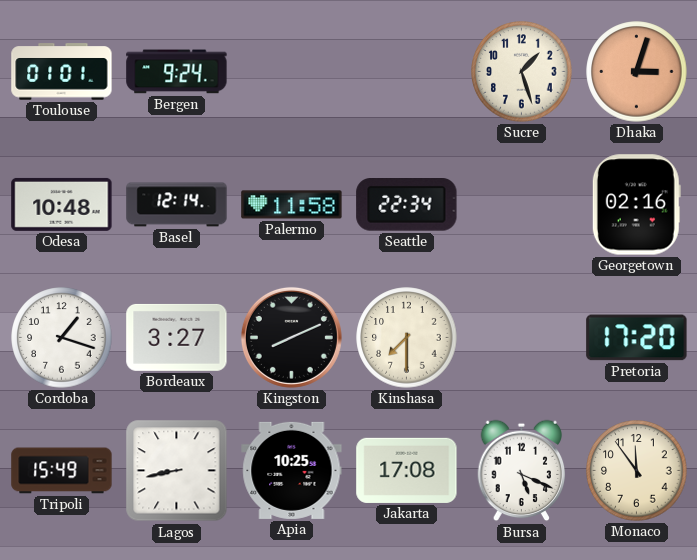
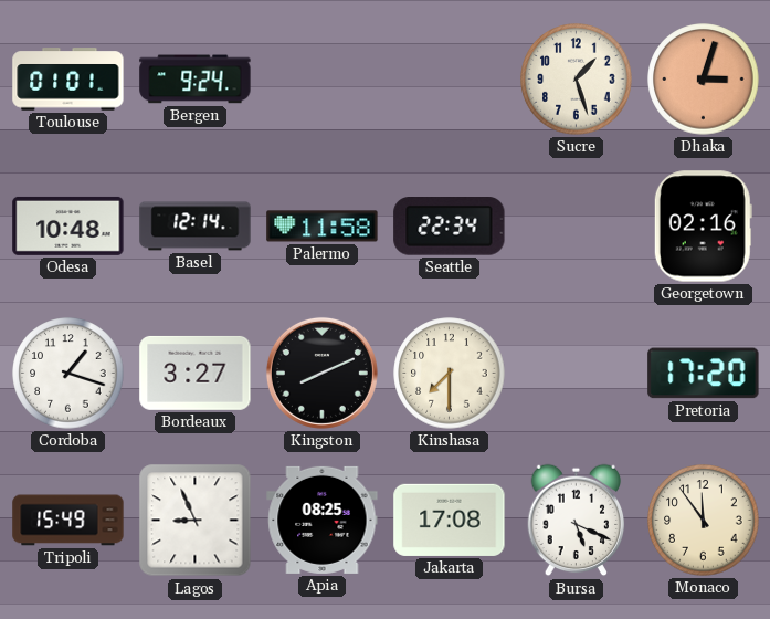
Lagos: 8:43 -> 8:56
Apia: 10:25 -> 08:25
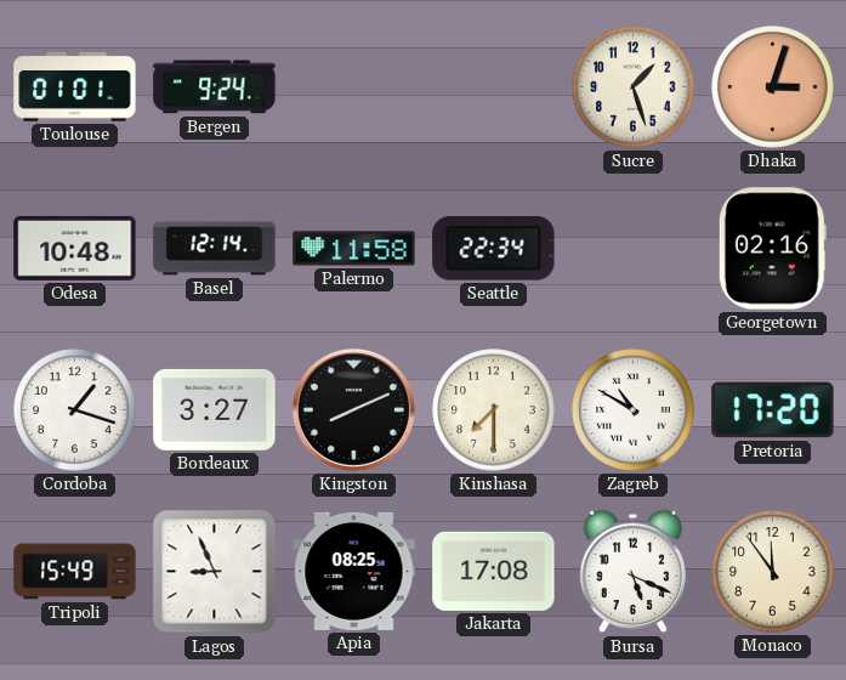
Zagreb: none -> 10:50
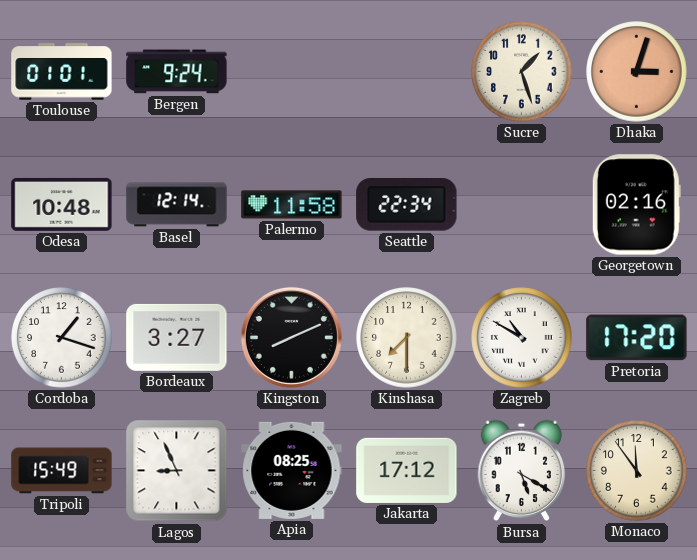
Jakarta: 17:08 -> 17:12
Bursa: 5:19 -> 5:20
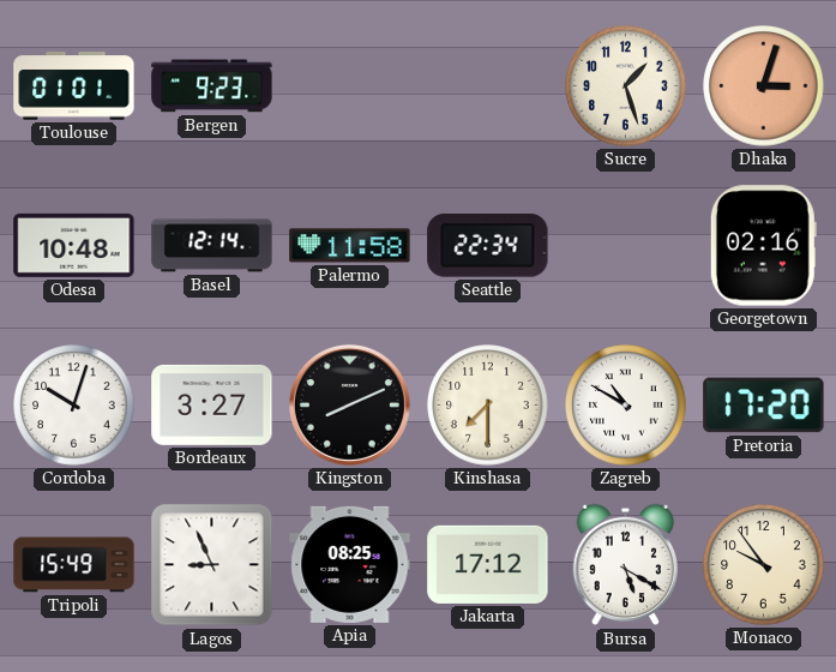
Bergen: 9:24 -> 9:23
Cordoba: 1:18 -> 10:03
Monaco: 11:54 -> 9:54
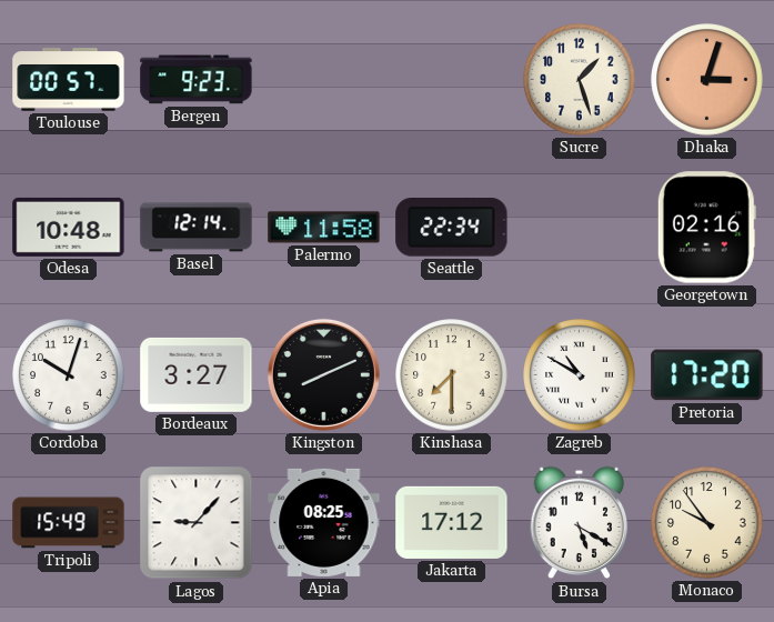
Toulouse: 01:01 -> 00:57
Lagos: 8:56 -> 9:07
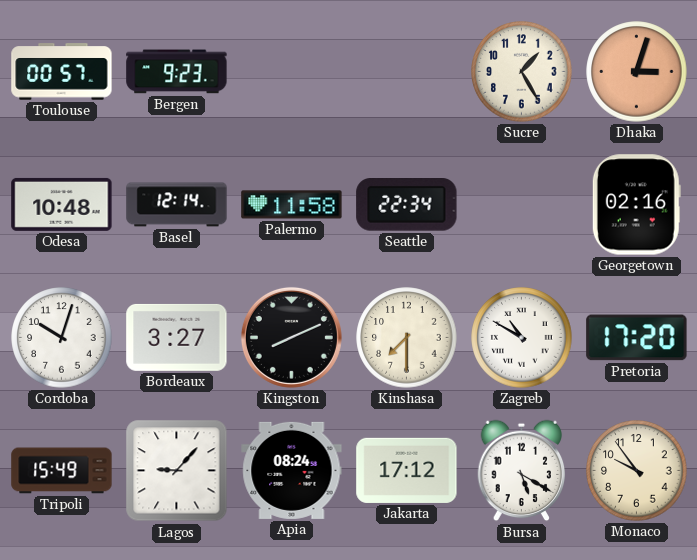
Sucre: 1:27 -> 1:25
Apia: 08:25 -> 08:24
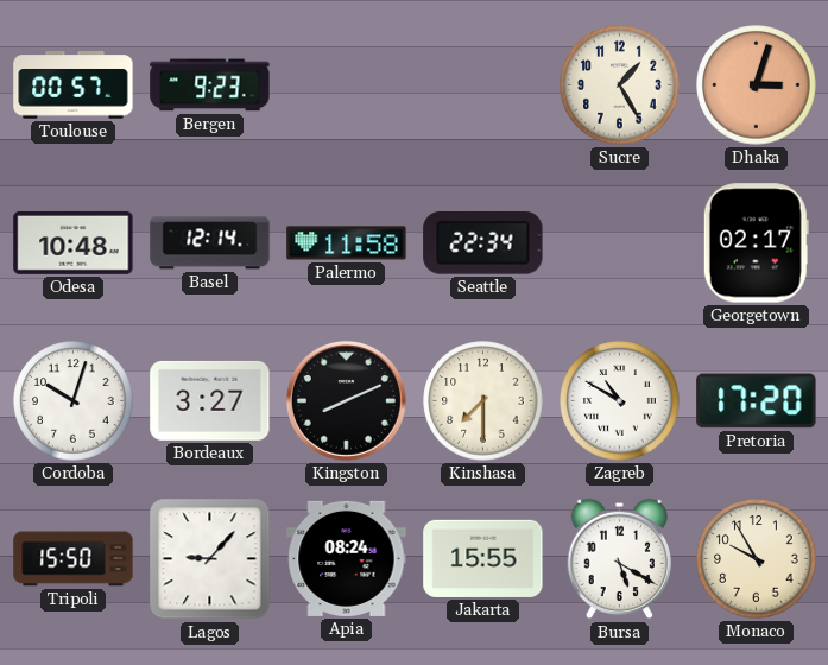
Georgetown: 02:16 -> 02:17
Tripoli: 15:49 -> 15:50
Jakarta: 17:12 -> 15:55
Monaco: 9:54 -> 9:55
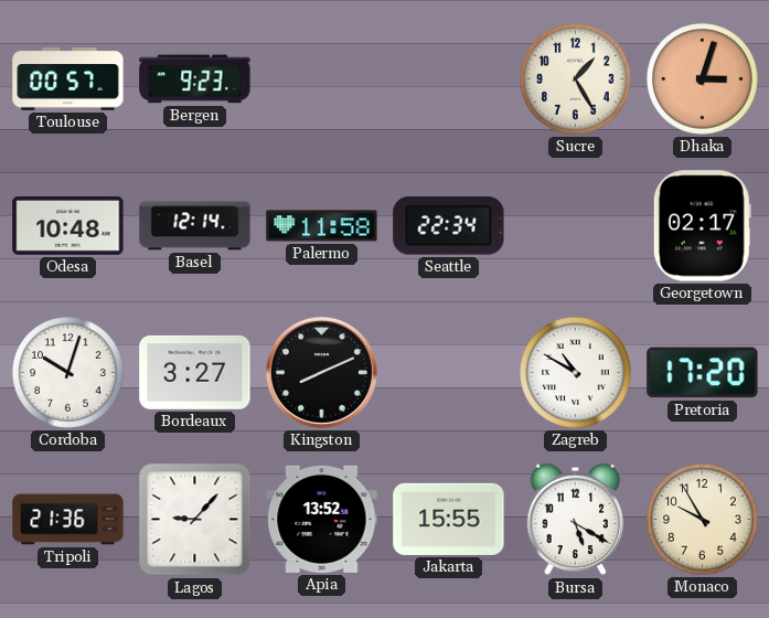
Kinshasa: 7:30 -> none
Tripoli: 15:50 -> 21:36
Apia: 08:24 -> 13:52
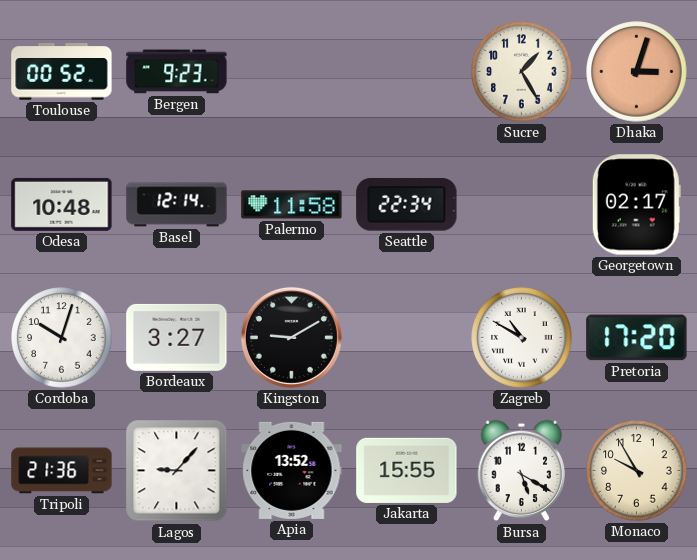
Toulouse: 00:57 -> 00:52
Kingston: 8:11 -> 9:10
